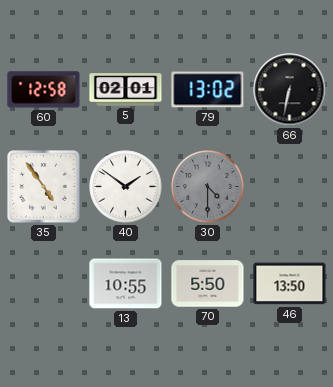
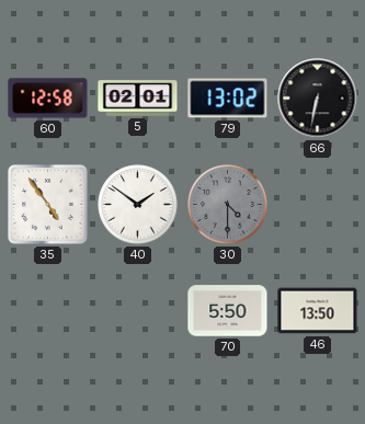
13: 10:55 -> none
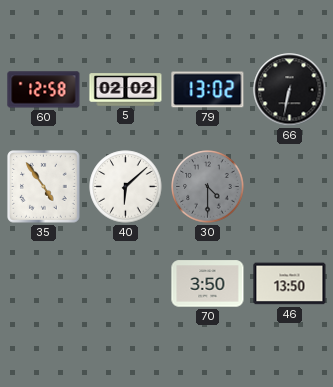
5: 02:01 -> 02:02
40: 1:51 -> 6:08
70: 5:50 -> 3:50
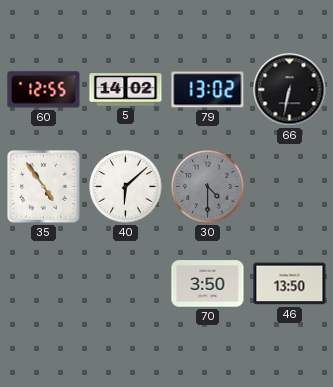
60: 12:58 -> 12:55
5: 02:02 -> 14:02
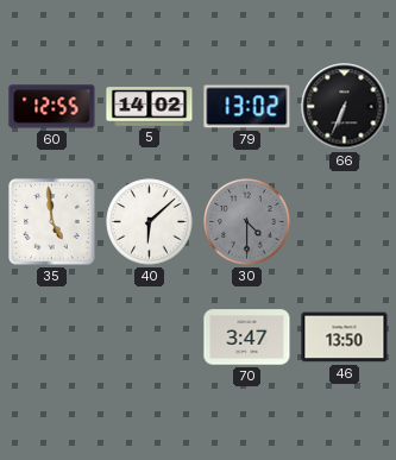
66: 6:32 -> 6:34
35: 4:54 -> 4:59
70: 3:50 -> 3:47
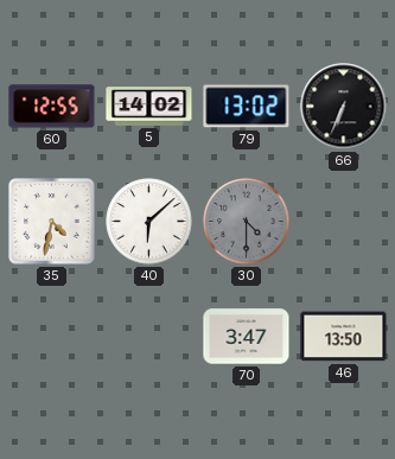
35: 4:59 -> 4:32
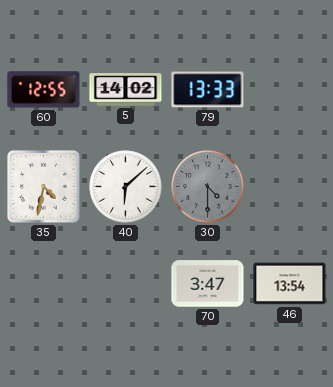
79: 13:02 -> 13:33
66: 6:34 -> none
46: 13:50 -> 13:54
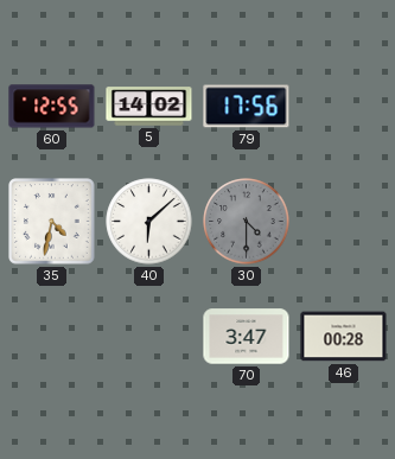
79: 13:33 -> 17:56
46: 13:54 -> 00:28
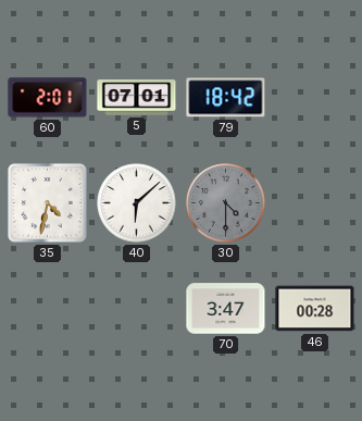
60: 12:55 -> 2:01
5: 14:02 -> 07:01
79: 17:56 -> 18:42
